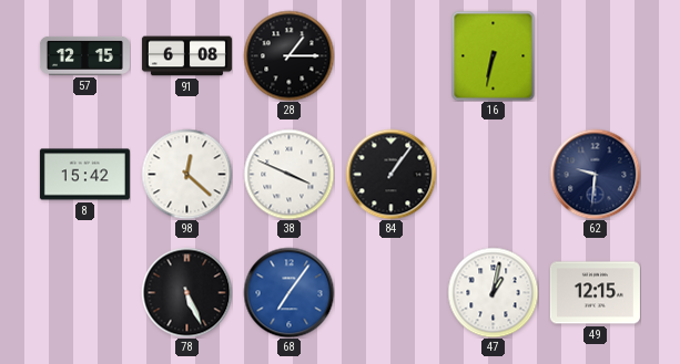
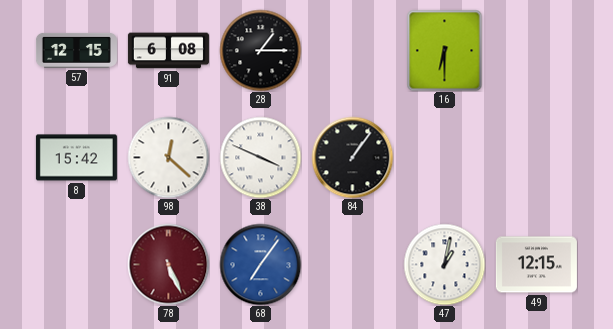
16: 6:32 -> 6:30
62: 9:31 -> none
78 dial: black -> burgundy
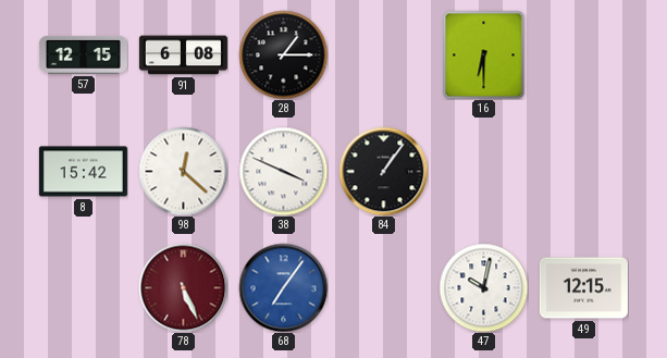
47: 1:02 -> 10:02
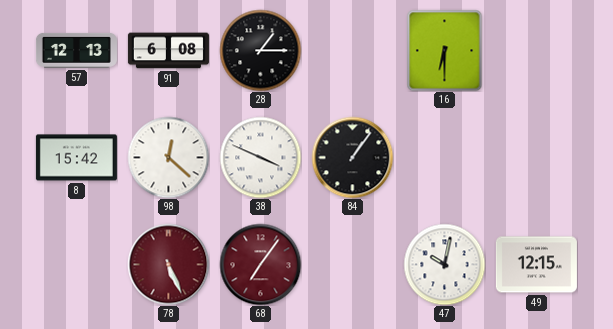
57: 12:15 -> 12:13
68 dial: blue -> burgundy
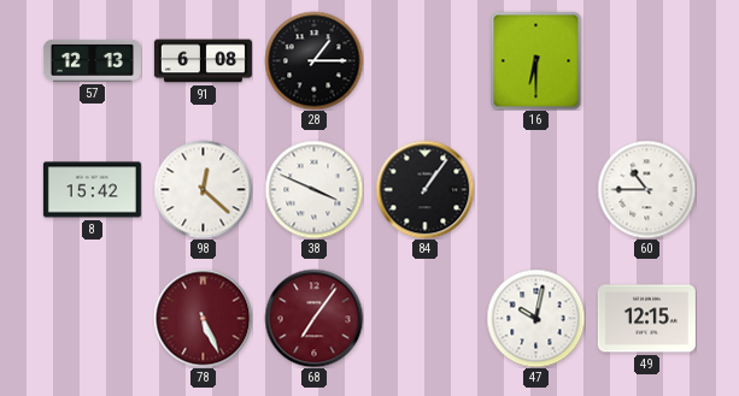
60: none -> 10:45
